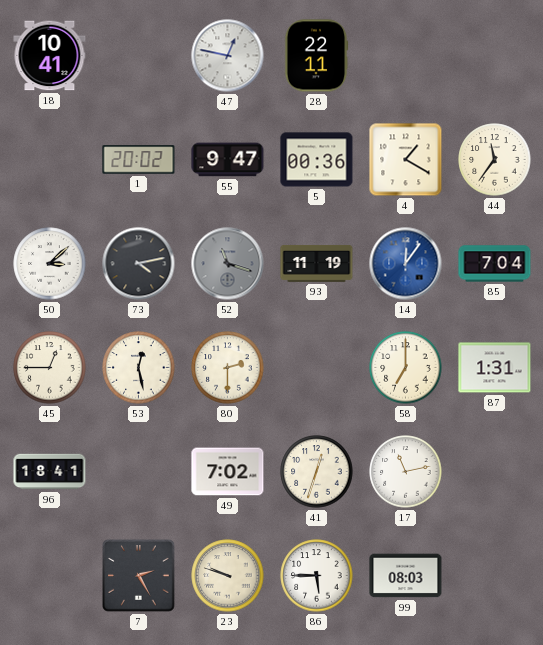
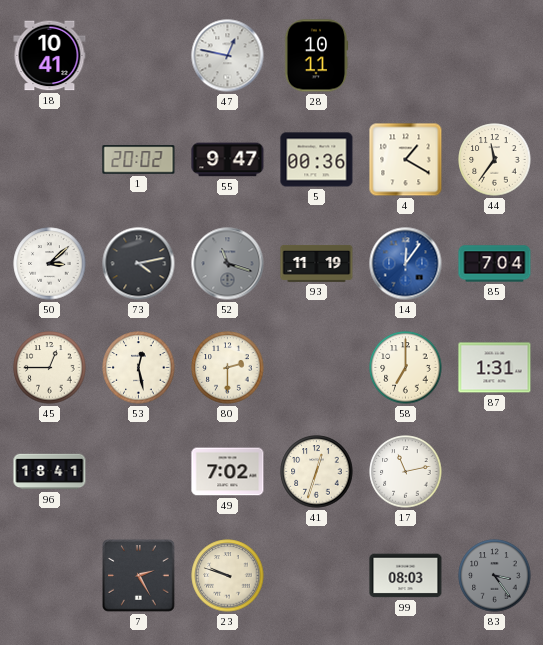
28: 22:11 -> 10:11
86: 5:45 -> none
83: none -> 3:24
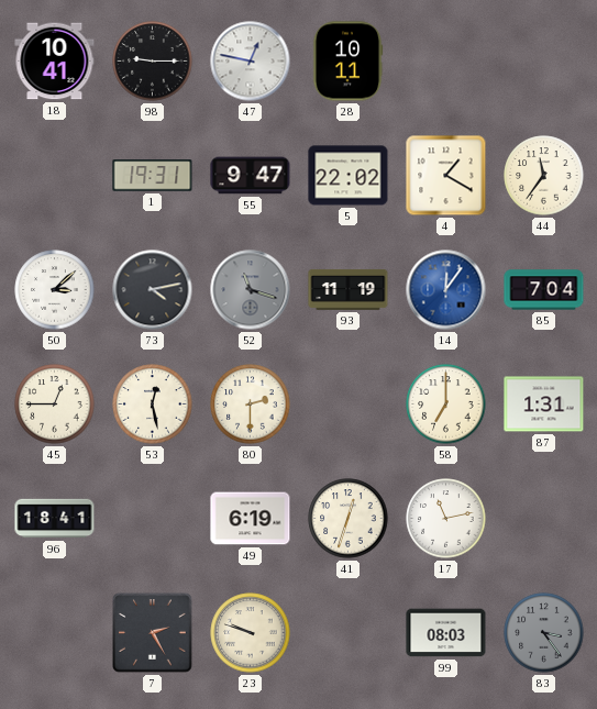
98: none -> 9:15
1: 20:02 -> 19:31
5: 00:36 -> 22:02
49: 7:02 -> 6:19
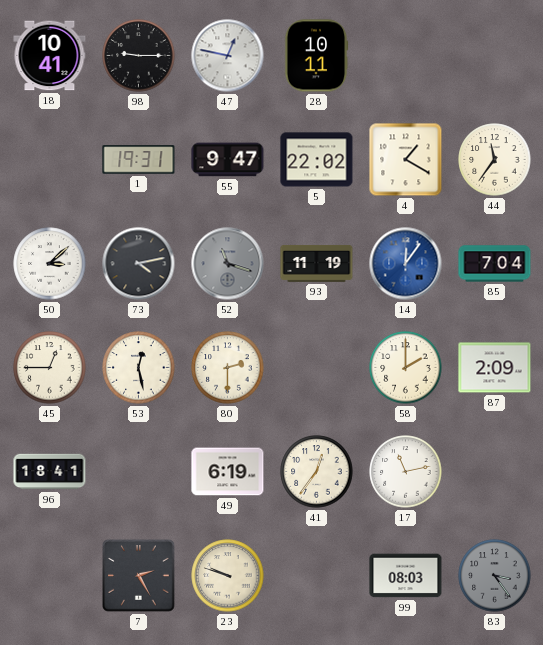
58: 7:00 -> 2:00
87: 1:31 -> 2:09
41: 12:33 -> 12:36
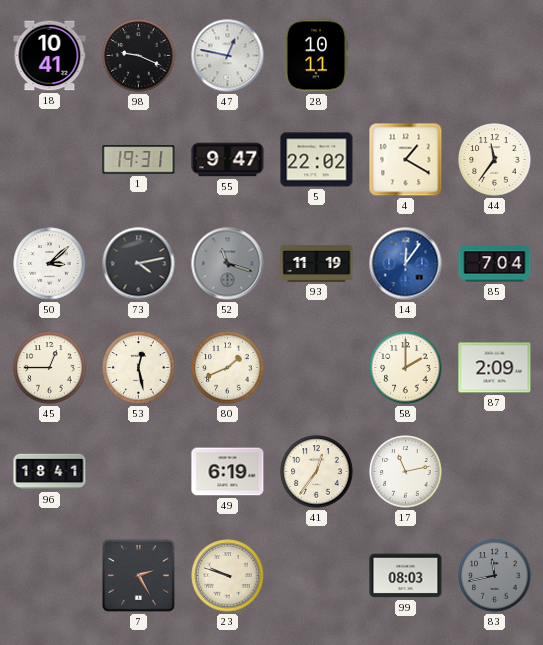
98: 9:15 -> 9:19
80: 2:30 -> 1:41
83: 3:24 -> 11:43
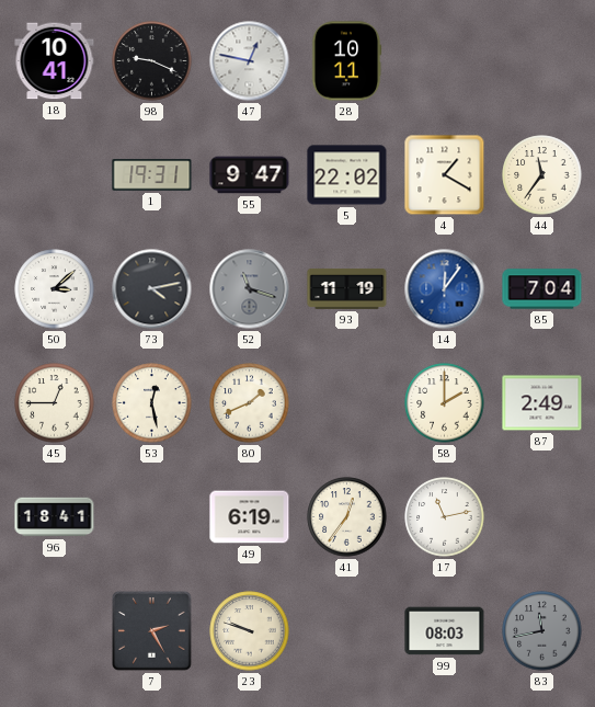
87: 2:09 -> 2:49
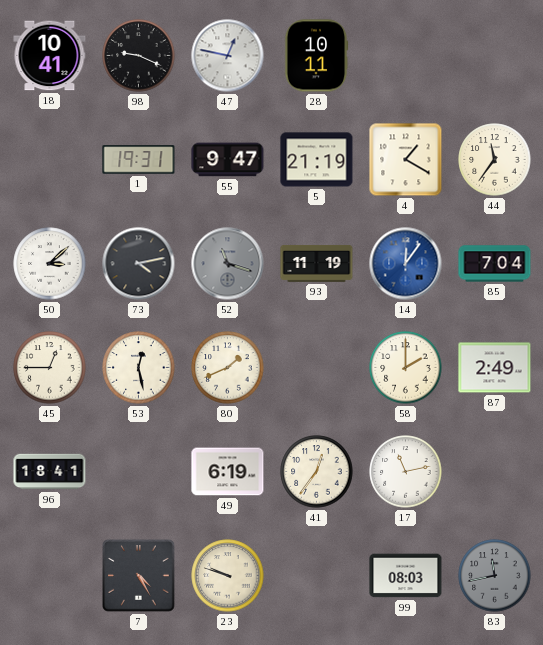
5: 22:02 -> 21:19
7: 2:25 -> 4:25
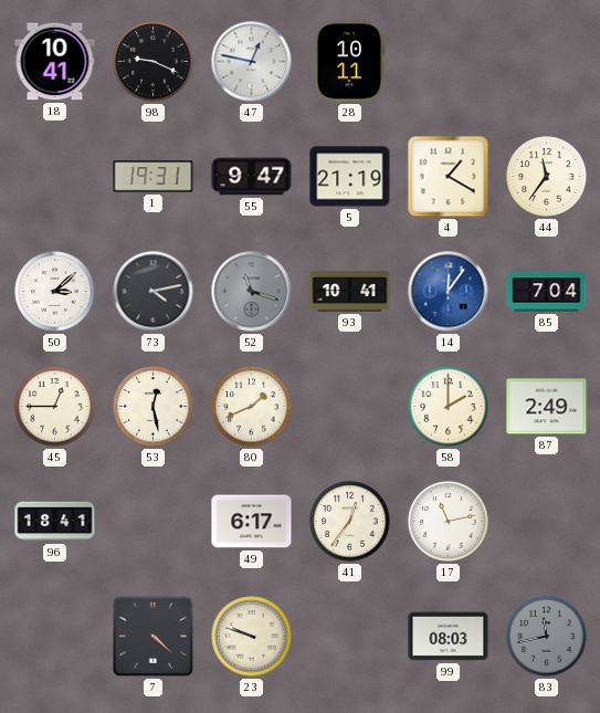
93: 11:19 -> 10:41
49: 6:19 -> 6:17
7: 4:25 -> 4:22
